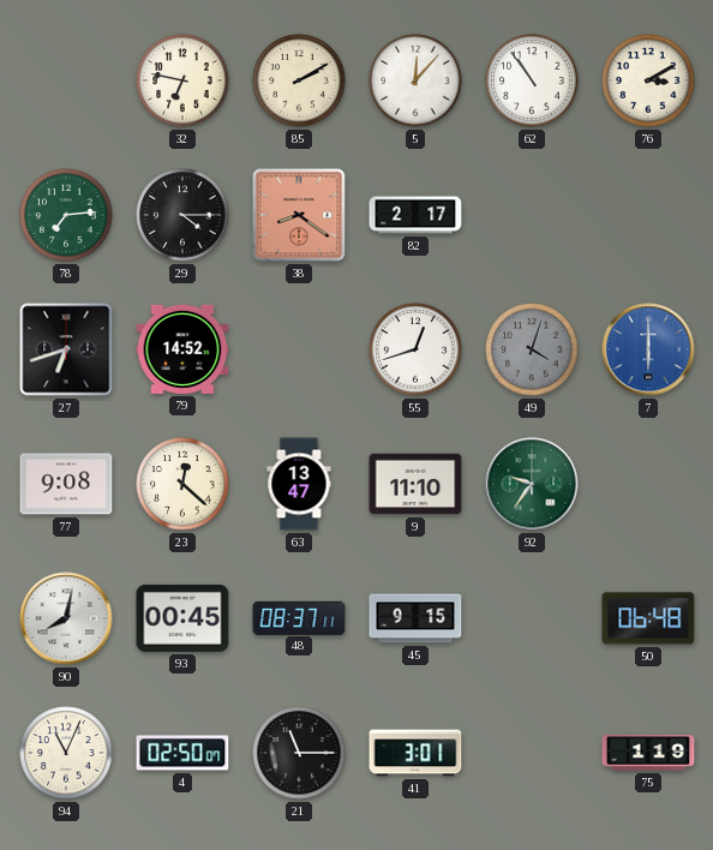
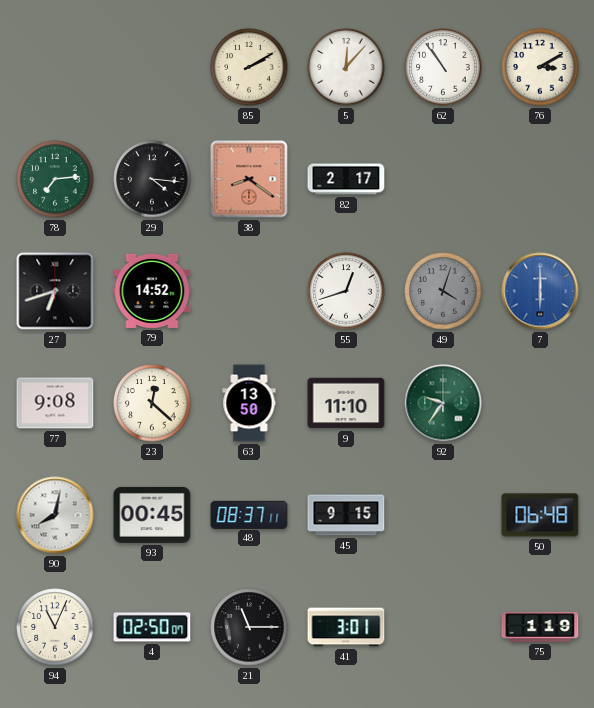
32: 6:47 -> none
29: 4:15 -> 4:16
63: 13:47 -> 13:50
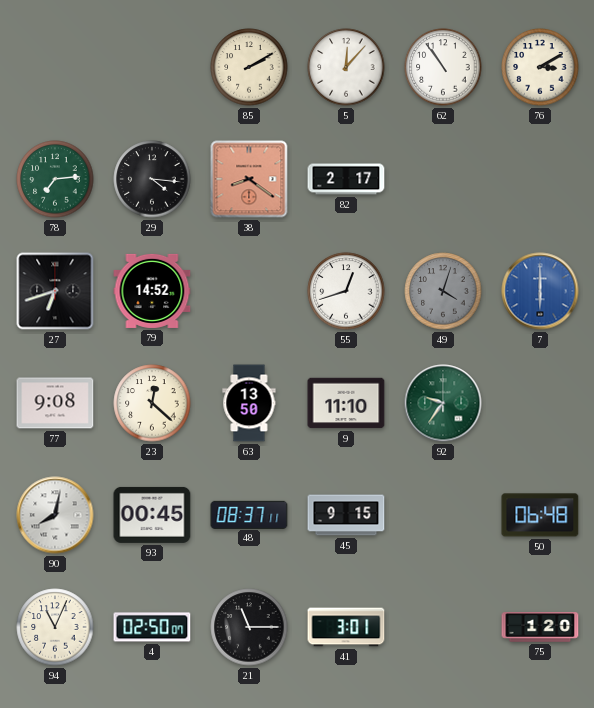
75: 1:19 -> 1:20
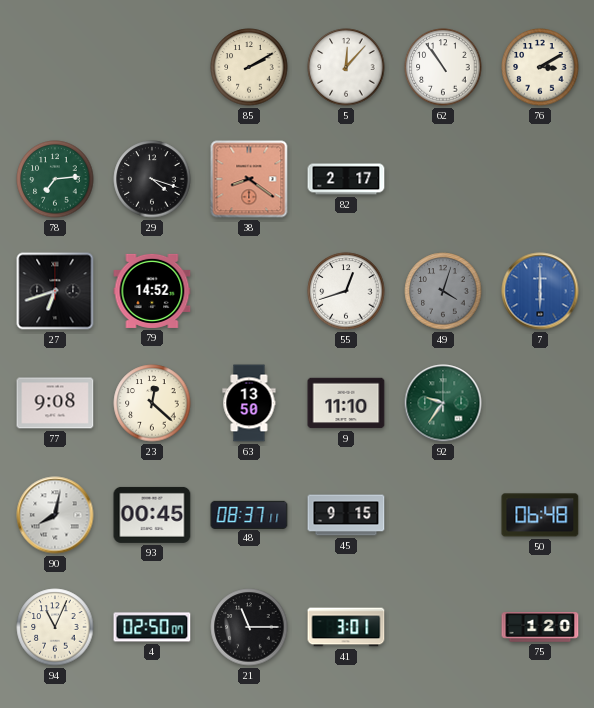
29: 4:16 -> 4:18
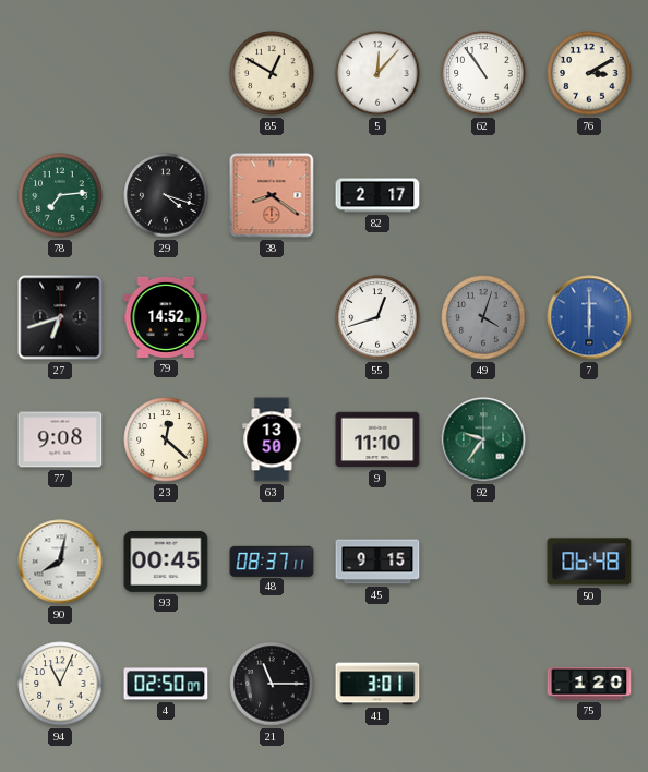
85: 2:10 -> 12:50
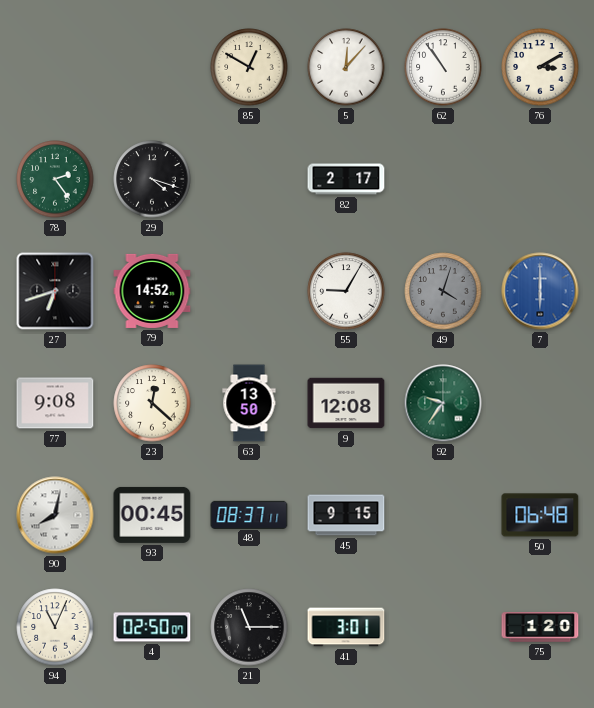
78: 7:14 -> 2:24
38: 8:21 -> none
55: 12:42 -> 9:05
9: 11:10 -> 12:08
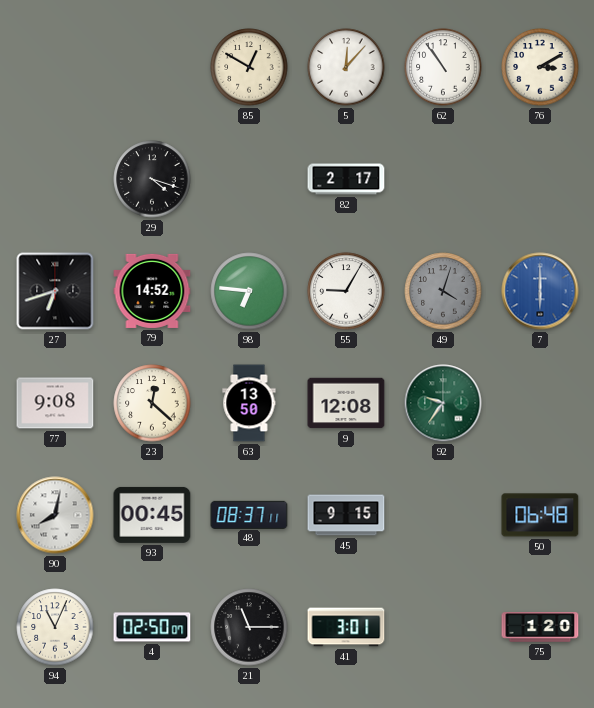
78: 2:24 -> none
98: none -> 6:46
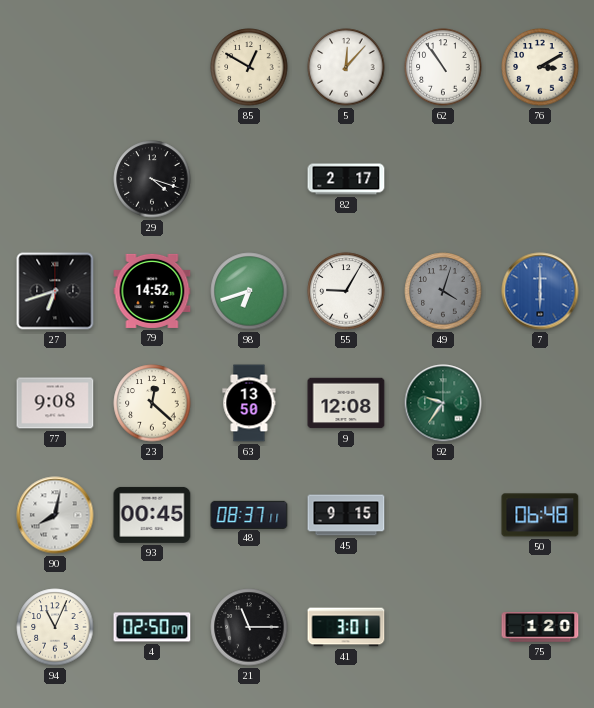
98: 6:46 -> 6:42
